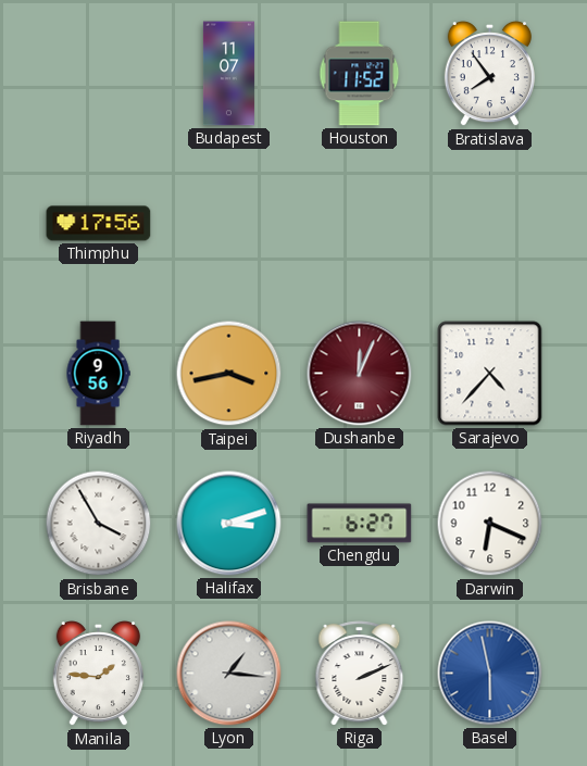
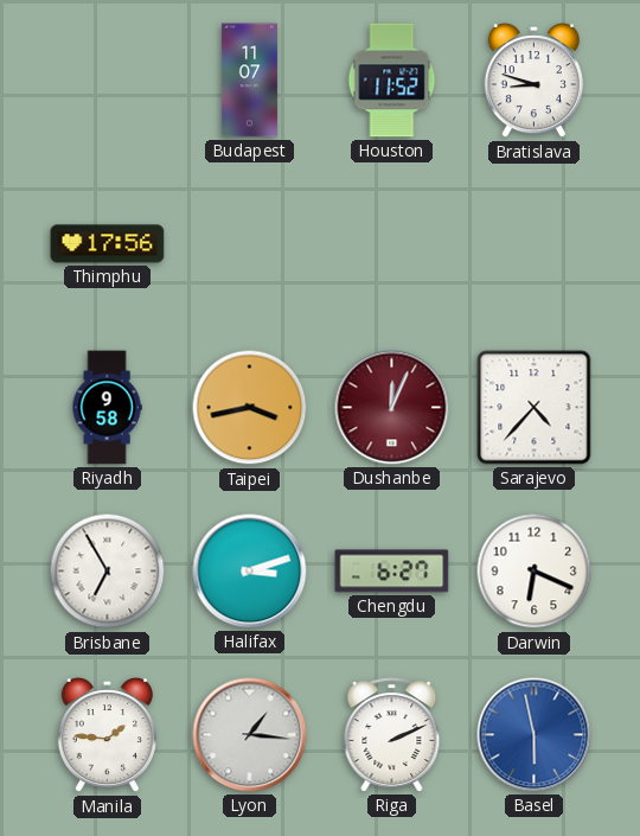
Bratislava: 7:54 -> 8:48
Riyadh: 9:56 -> 9:58
Brisbane: 3:55 -> 6:55
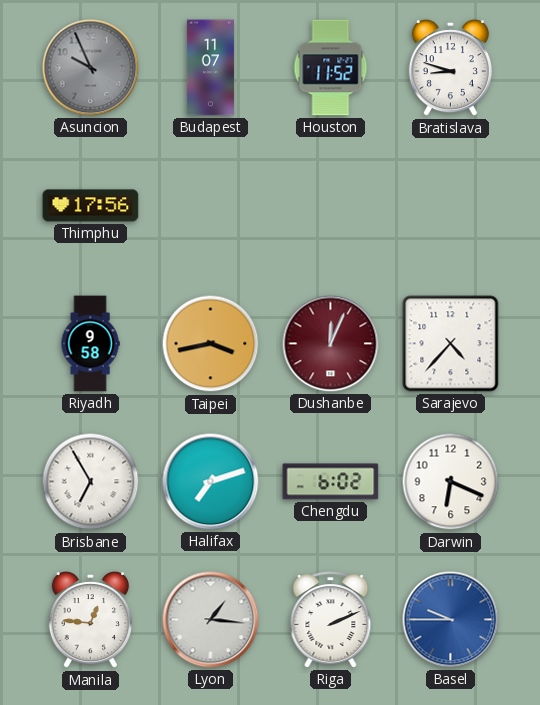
Asuncion: none -> 9:56
Halifax: 3:12 -> 7:12
Chengdu: 6:27 -> 6:02
Manila: 1:46 -> 12:46
Basel: 5:58 -> 9:45
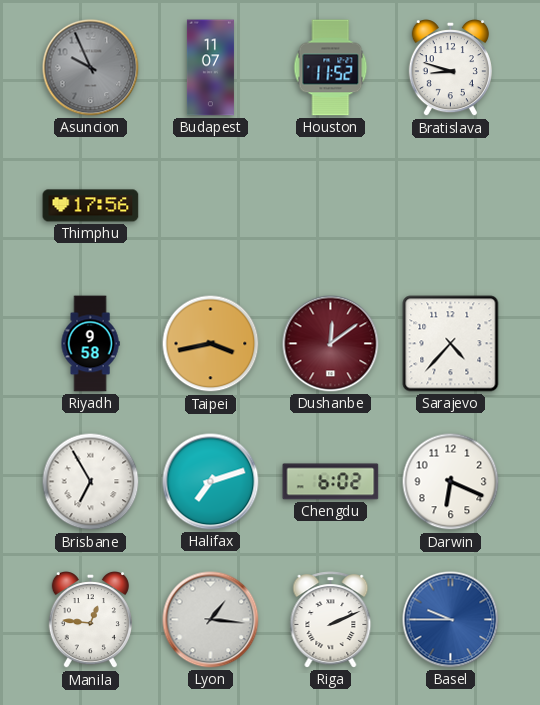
Dushanbe: 12:04 -> 12:09
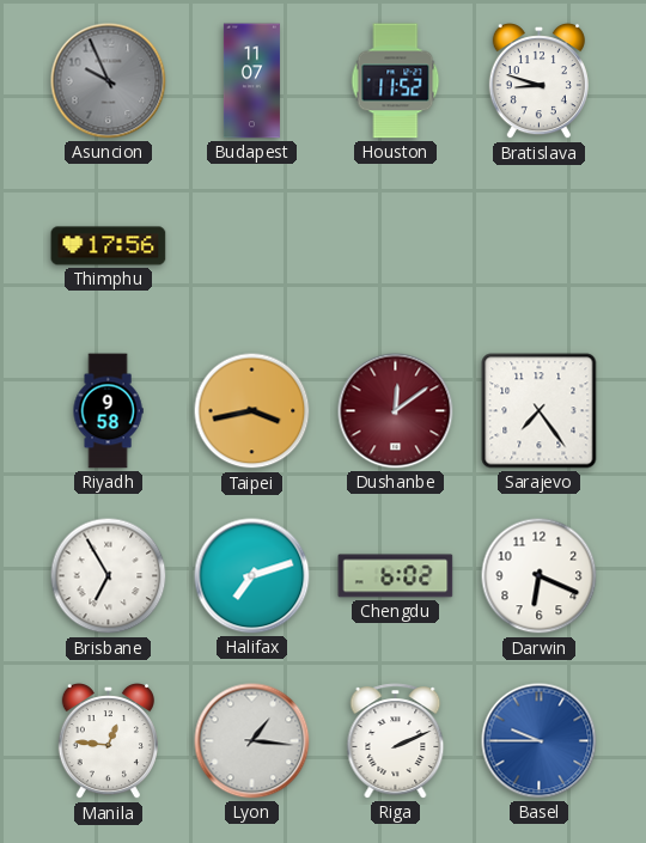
Sarajevo: 4:37 -> 7:24
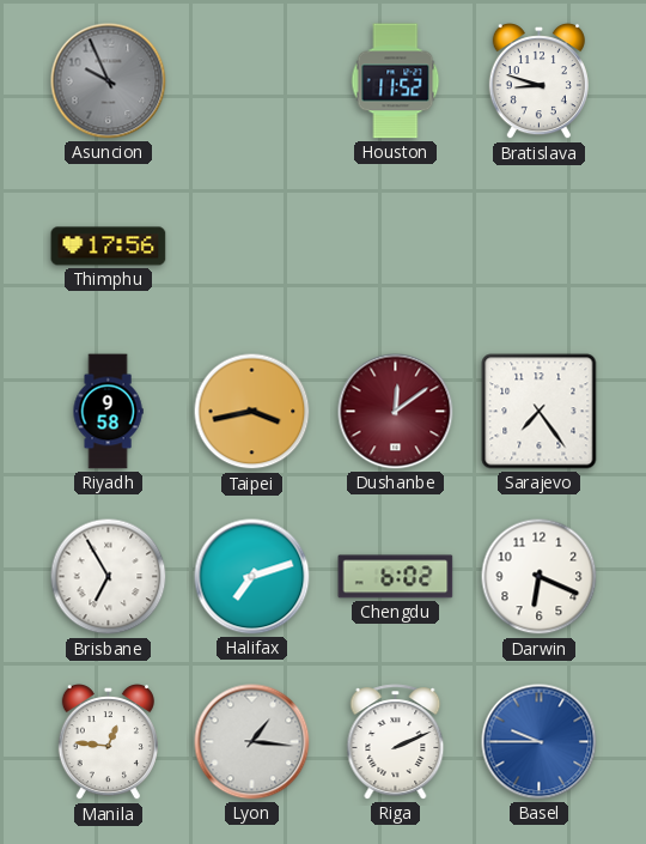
Budapest: 11:07 -> none
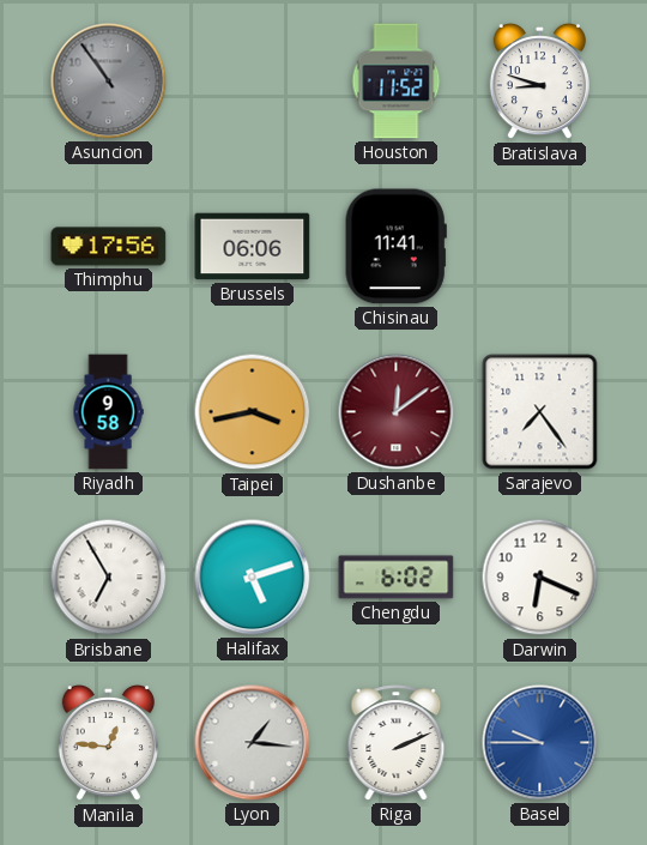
Asuncion: 9:56 -> 10:54
Brussels: none -> 06:06
Chisinau: none -> 11:41
Halifax: 7:12 -> 5:12
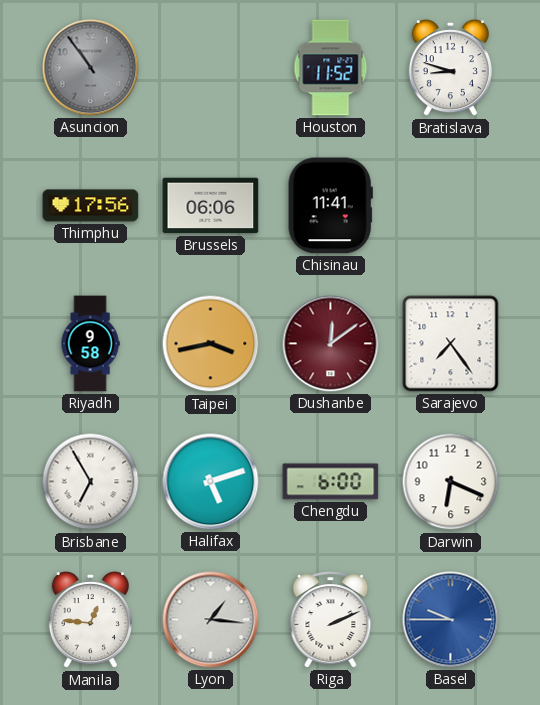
Chengdu: 6:02 -> 6:00
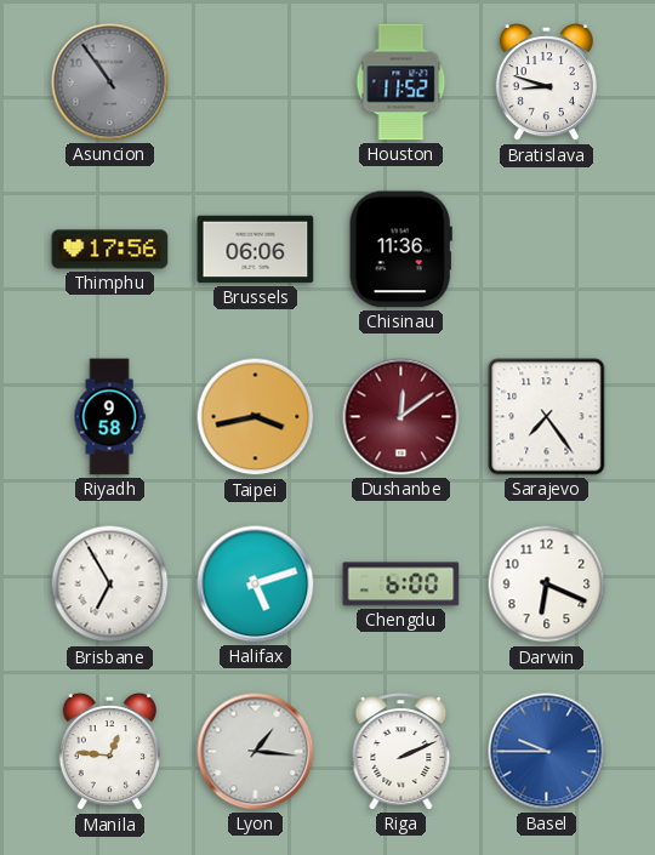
Chisinau: 11:41 -> 11:36
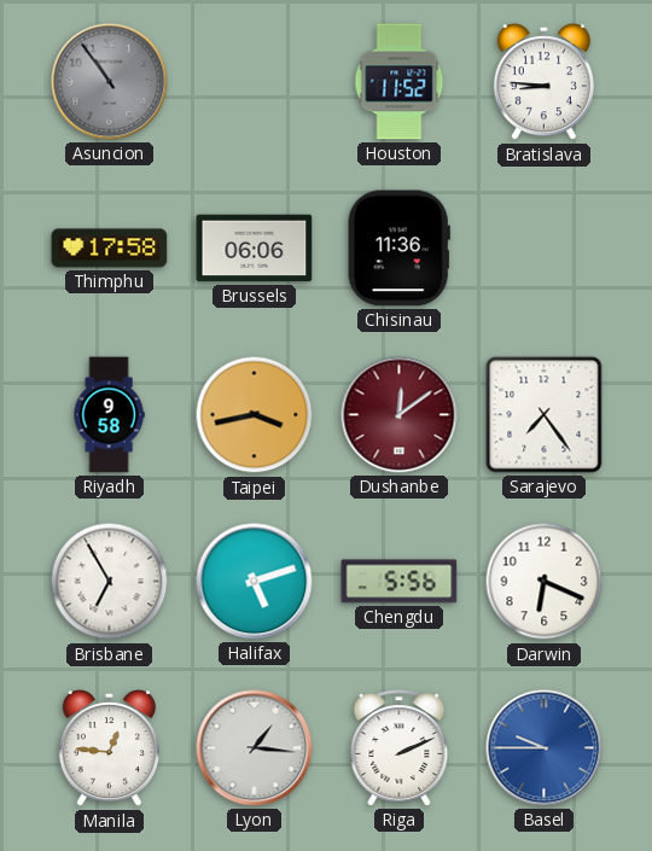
Bratislava: 8:48 -> 8:46
Thimphu: 17:56 -> 17:58
Chengdu: 6:00 -> 5:56
